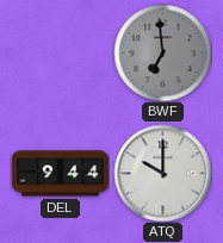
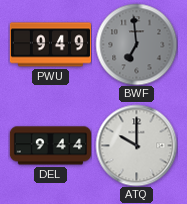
PWU: none -> 9:49
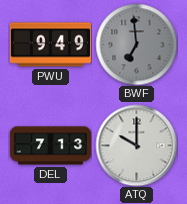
DEL: 9:44 -> 7:13
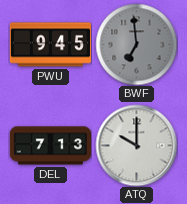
PWU: 9:49 -> 9:45
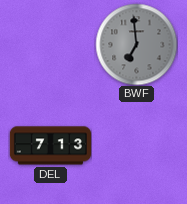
PWU: 9:45 -> none
ATQ: 10:00 -> none
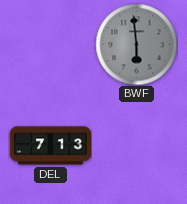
BWF: 6:59 -> 5:59
